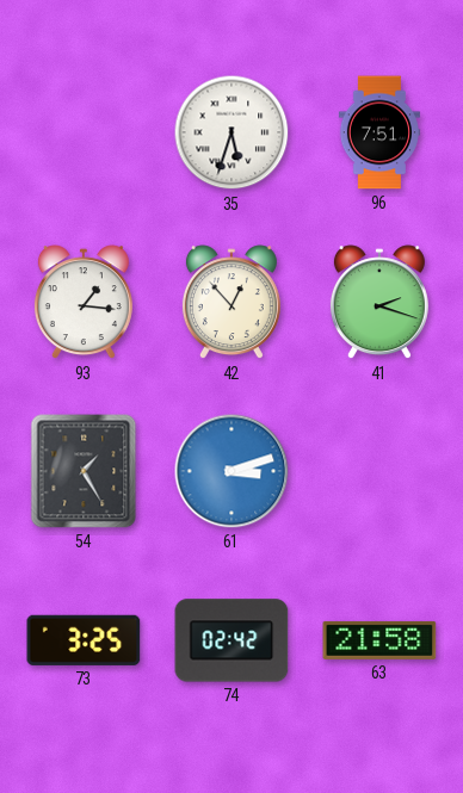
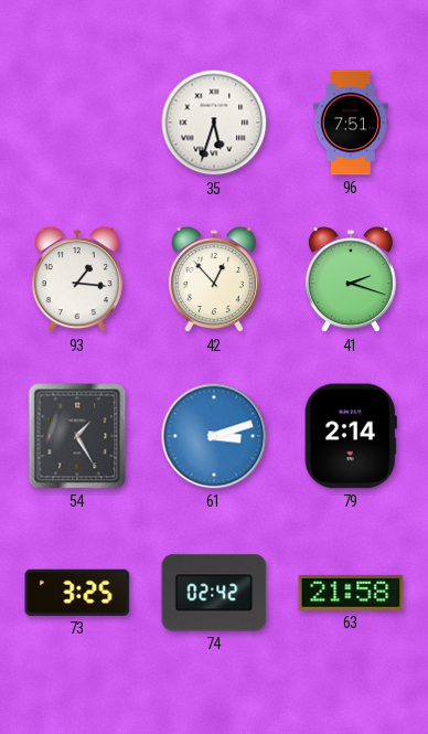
79: none -> 2:14
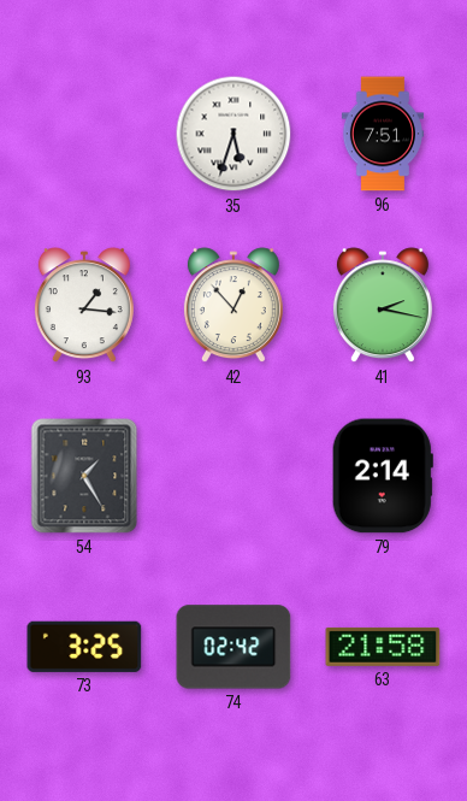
41: 2:18 -> 2:17
61: 3:12 -> none
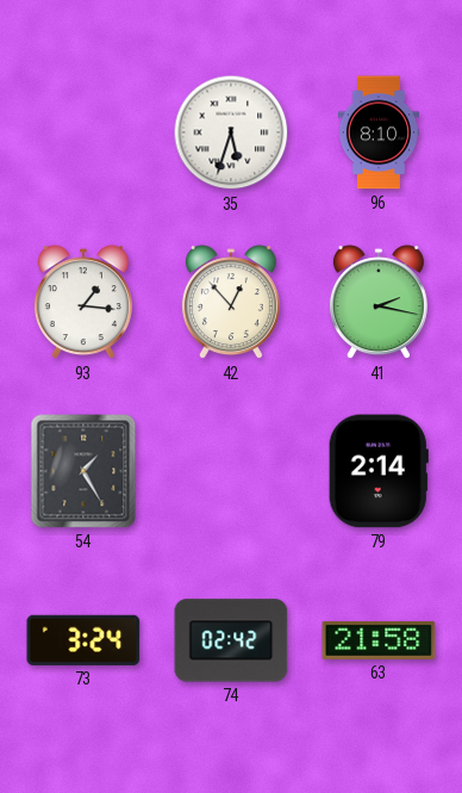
96: 7:51 -> 8:10
73: 3:25 -> 3:24
